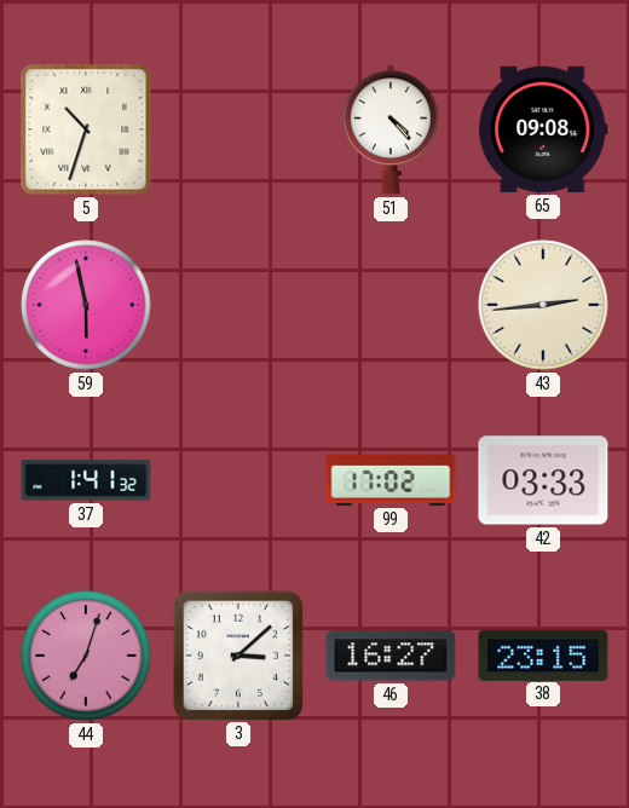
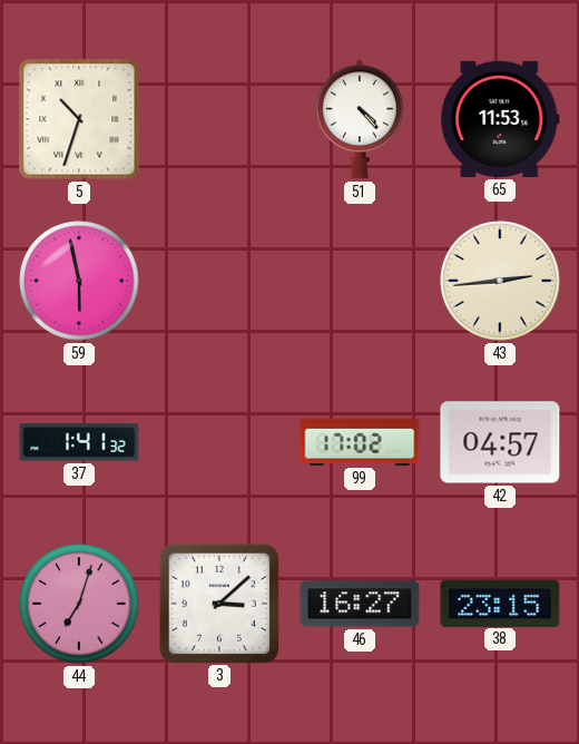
65: 09:08 -> 11:53
42: 03:33 -> 04:57
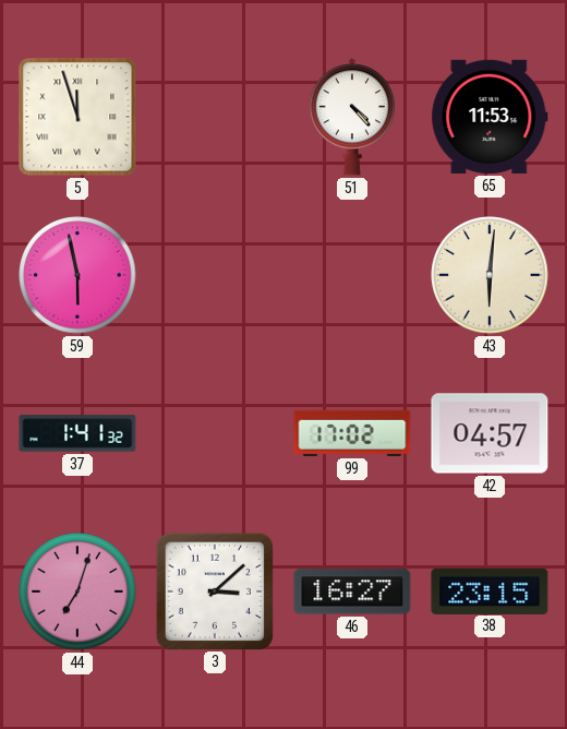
5: 10:33 -> 11:57
43: 2:44 -> 6:01
